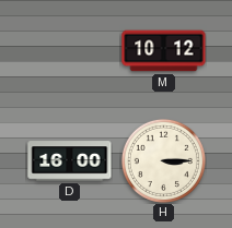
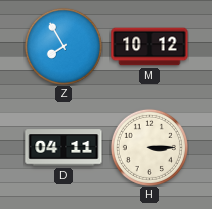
Z: none -> 7:55
D: 16:00 -> 04:11
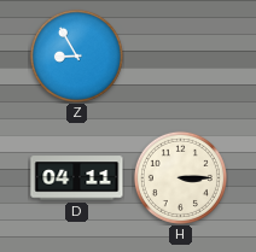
Z: 7:55 -> 8:55
M: 10:12 -> none
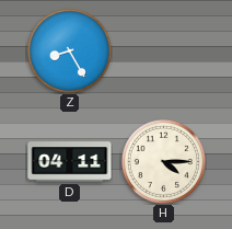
Z: 8:55 -> 8:25
H: 3:15 -> 4:15
